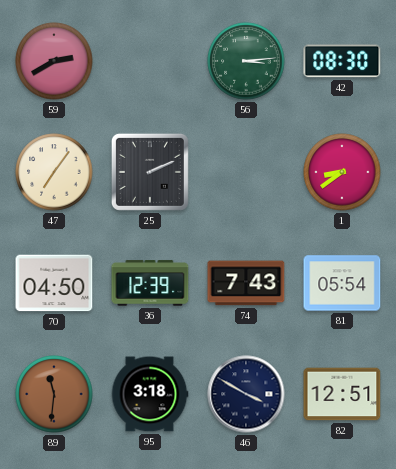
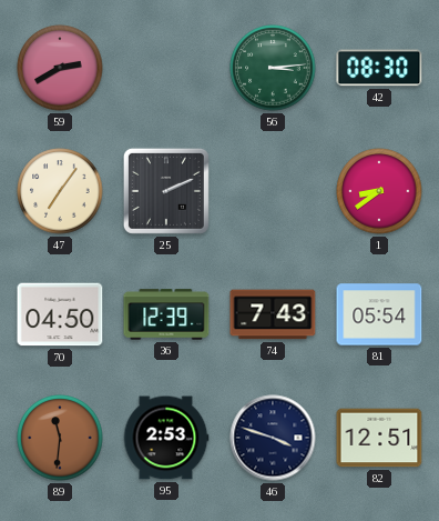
95: 3:18 -> 2:53
46: 3:50 -> 3:48
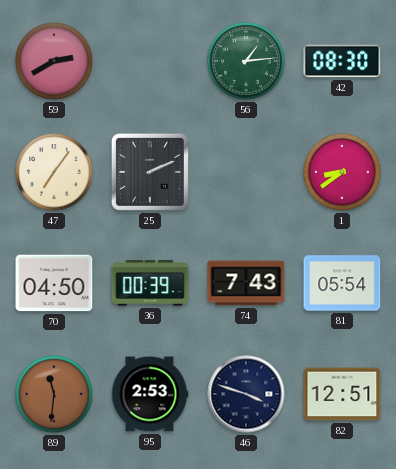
56: 3:14 -> 1:14
36: 12:39 -> 00:39
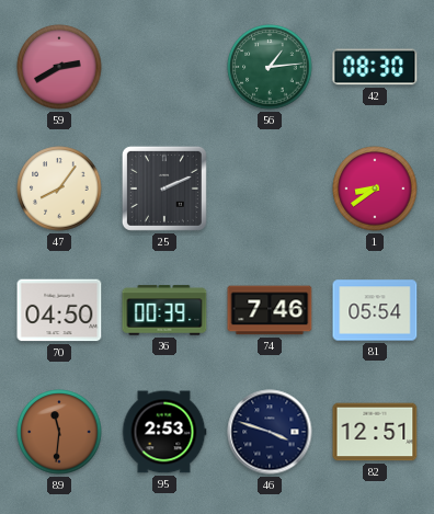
47: 7:06 -> 8:06
74: 7:43 -> 7:46
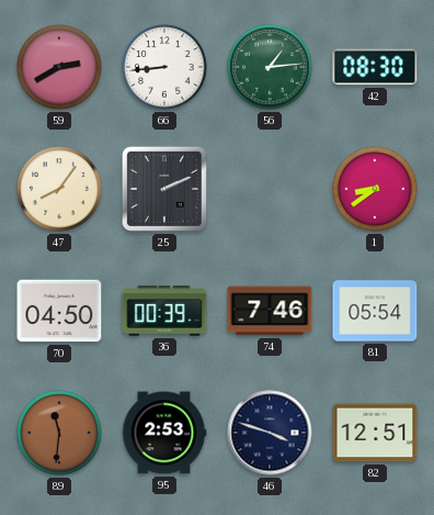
66: none -> 8:44
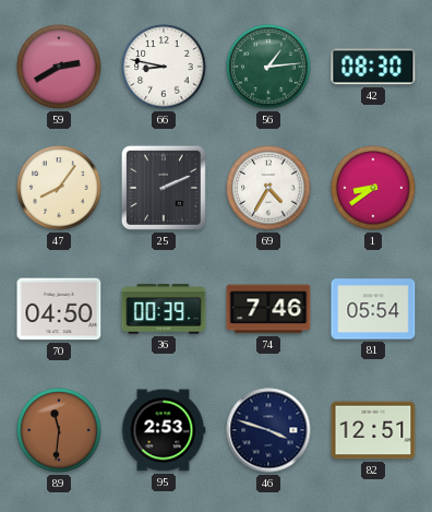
66: 8:44 -> 8:47
69: none -> 4:35
